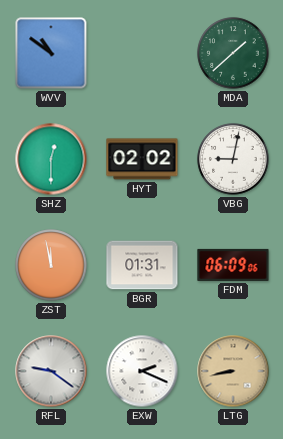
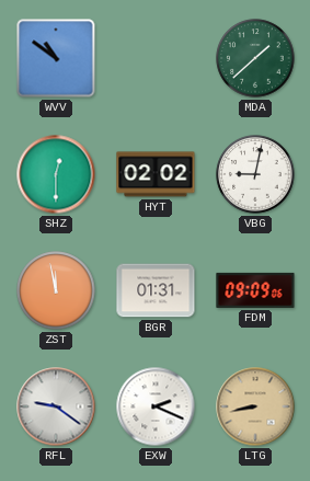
FDM: 06:09 -> 09:09
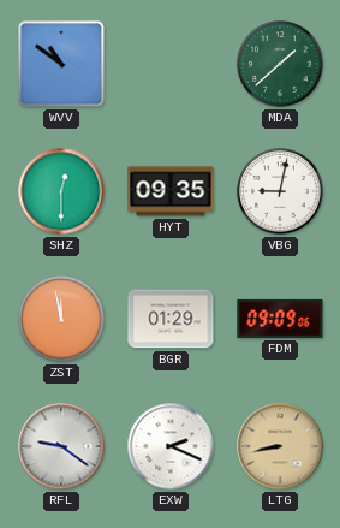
HYT: 02:02 -> 09:35
BGR: 01:31 -> 01:29
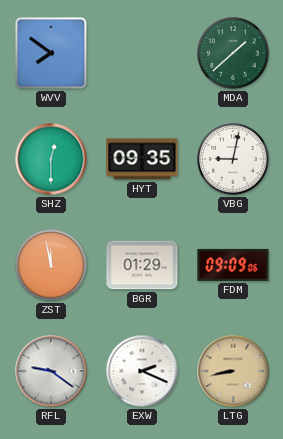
WVV: 10:51 -> 7:51
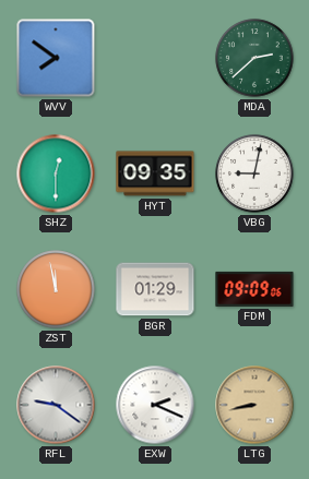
MDA: 1:38 -> 2:38
